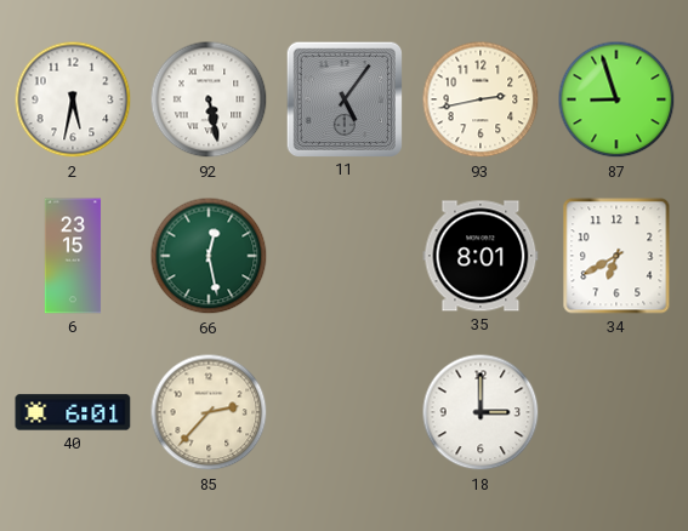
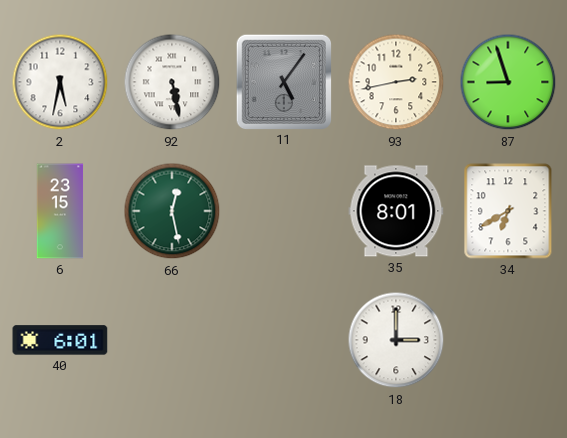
85: 2:37 -> none
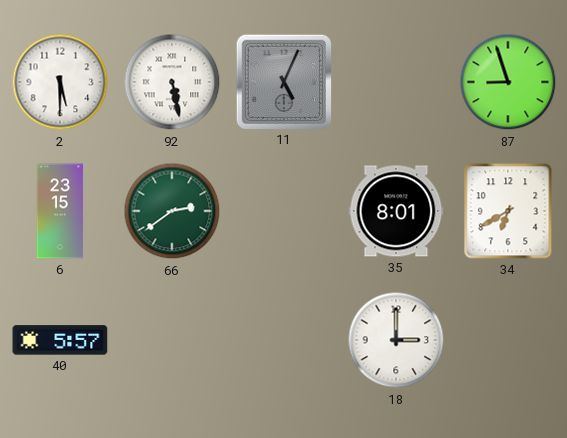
2: 5:32 -> 5:30
11: 5:06 -> 5:04
93: 2:43 -> none
66: 12:28 -> 2:39
40: 6:01 -> 5:57
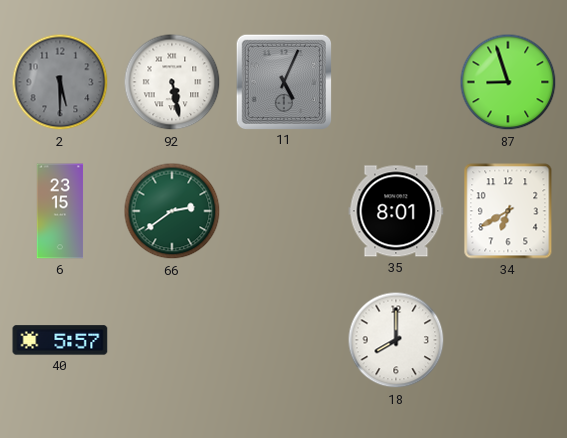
2 dial: white -> grey
18: 3:00 -> 8:00
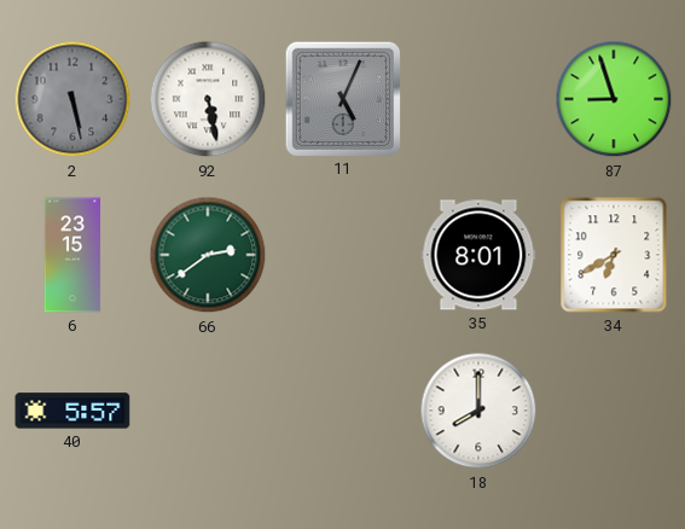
2: 5:30 -> 5:28
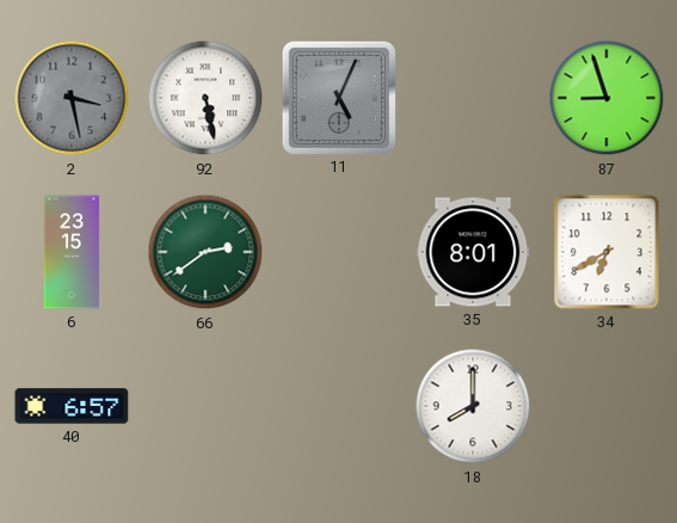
2: 5:28 -> 3:28
40: 5:57 -> 6:57
